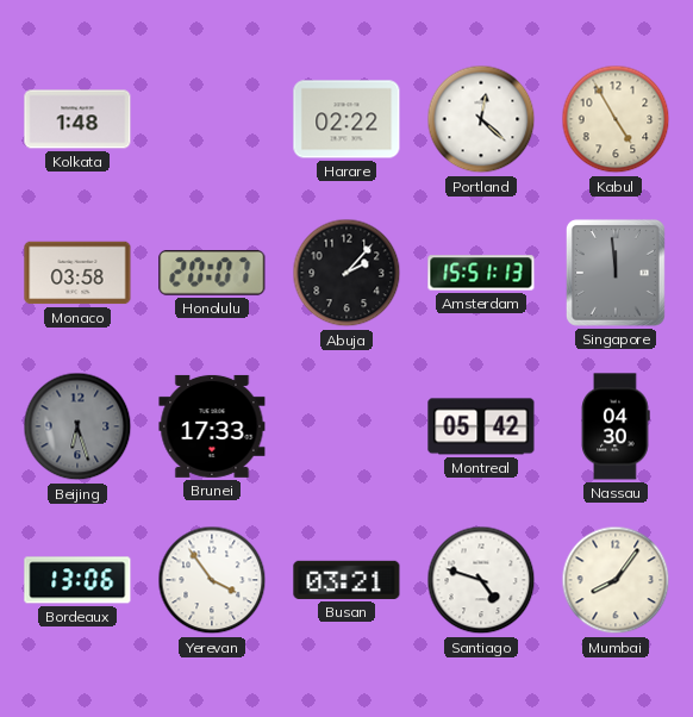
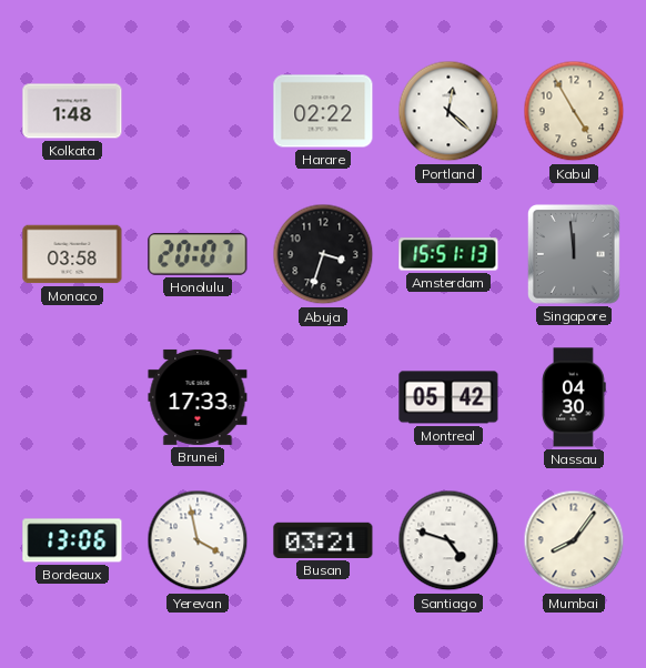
Abuja: 2:07 -> 3:33
Beijing: 6:27 -> none
Yerevan: 3:54 -> 3:58
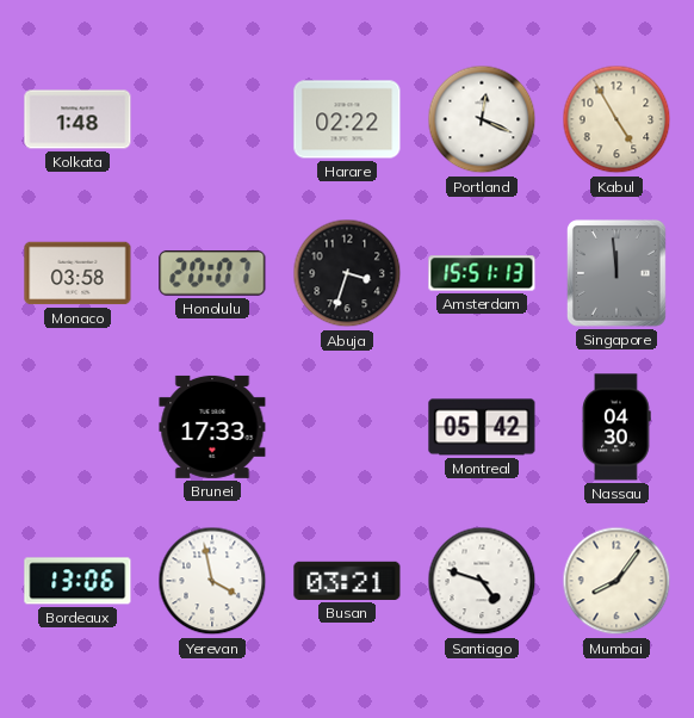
Portland: 12:22 -> 12:19
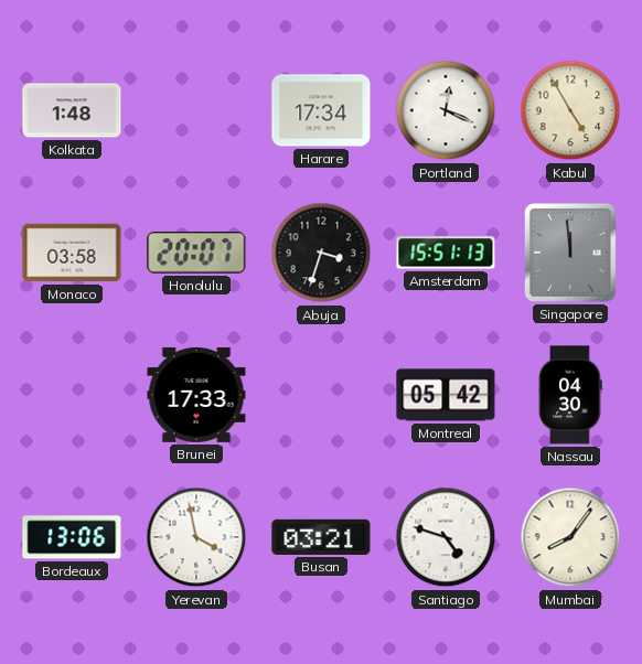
Harare: 02:22 -> 17:34
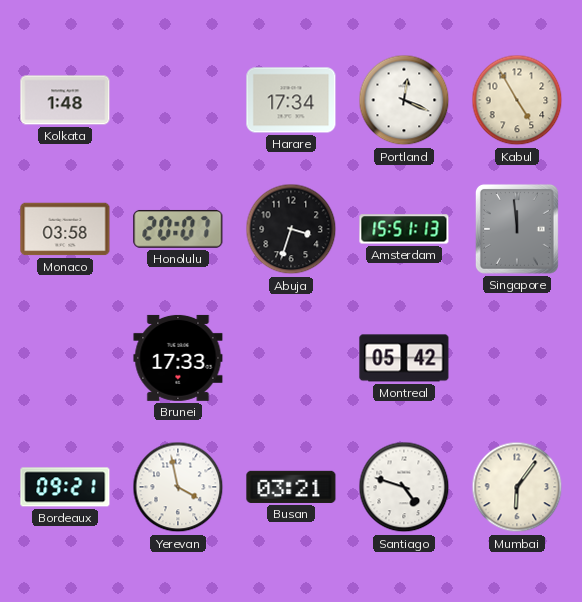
Nassau: 04:30 -> none
Bordeaux: 13:06 -> 09:21
Mumbai: 8:06 -> 6:06
